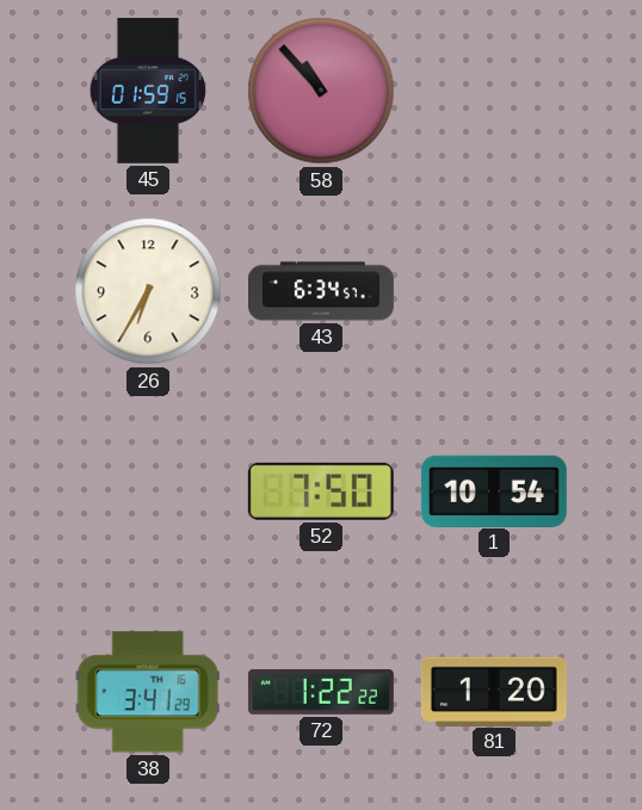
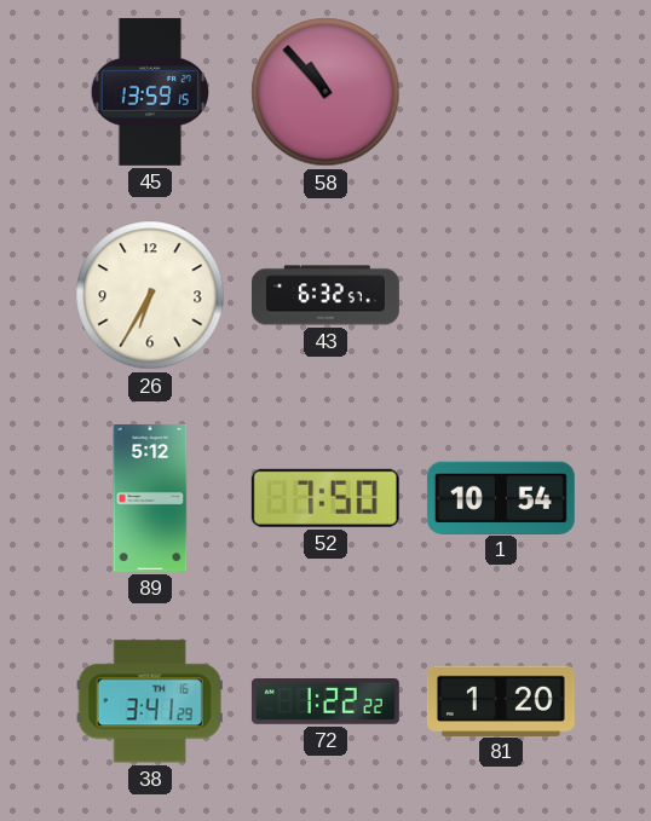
45: 01:59 -> 13:59
43: 6:34 -> 6:32
89: none -> 5:12
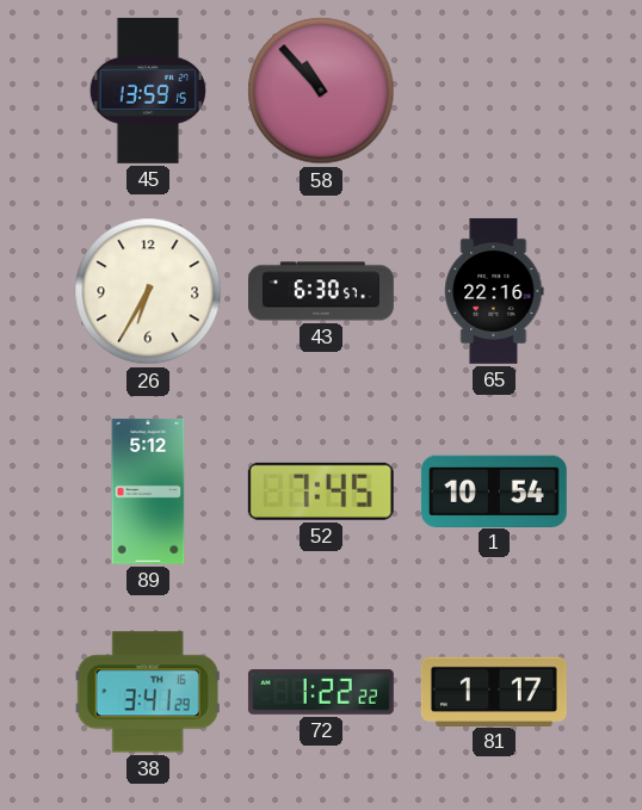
43: 6:32 -> 6:30
65: none -> 22:16
52: 7:50 -> 7:45
81: 1:20 -> 1:17
